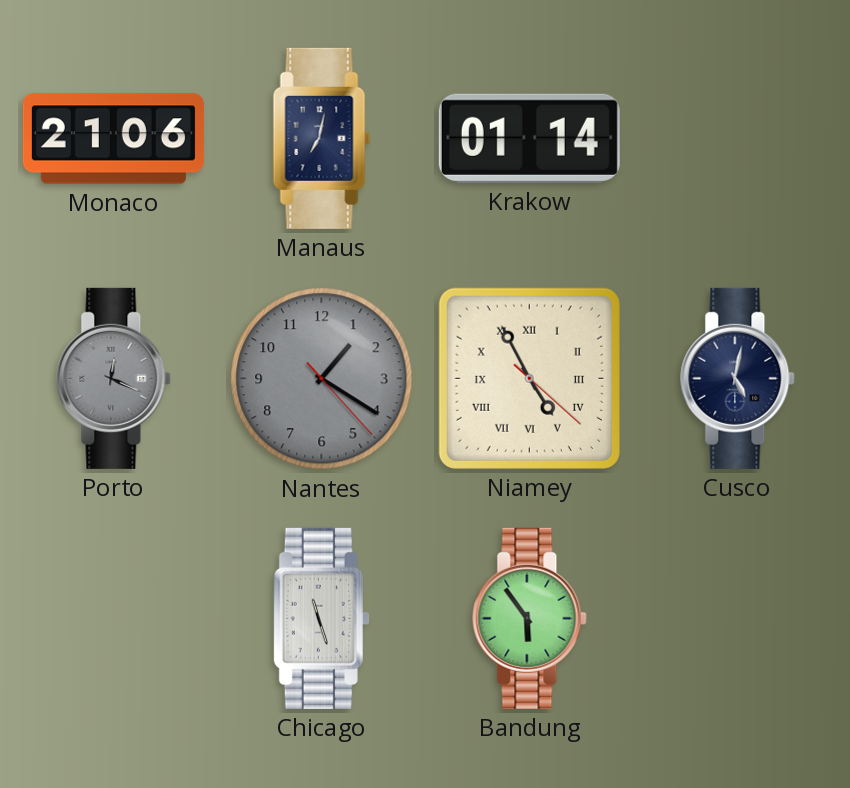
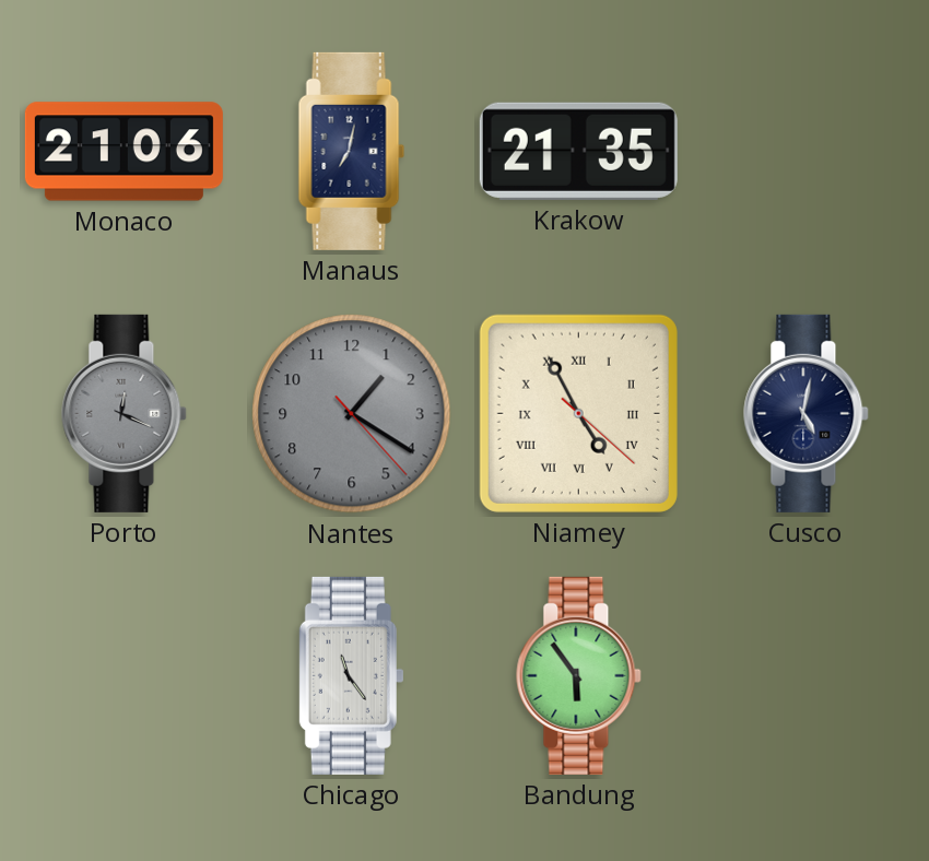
Krakow: 01:14 -> 21:35
Chicago: 11:27 -> 11:24
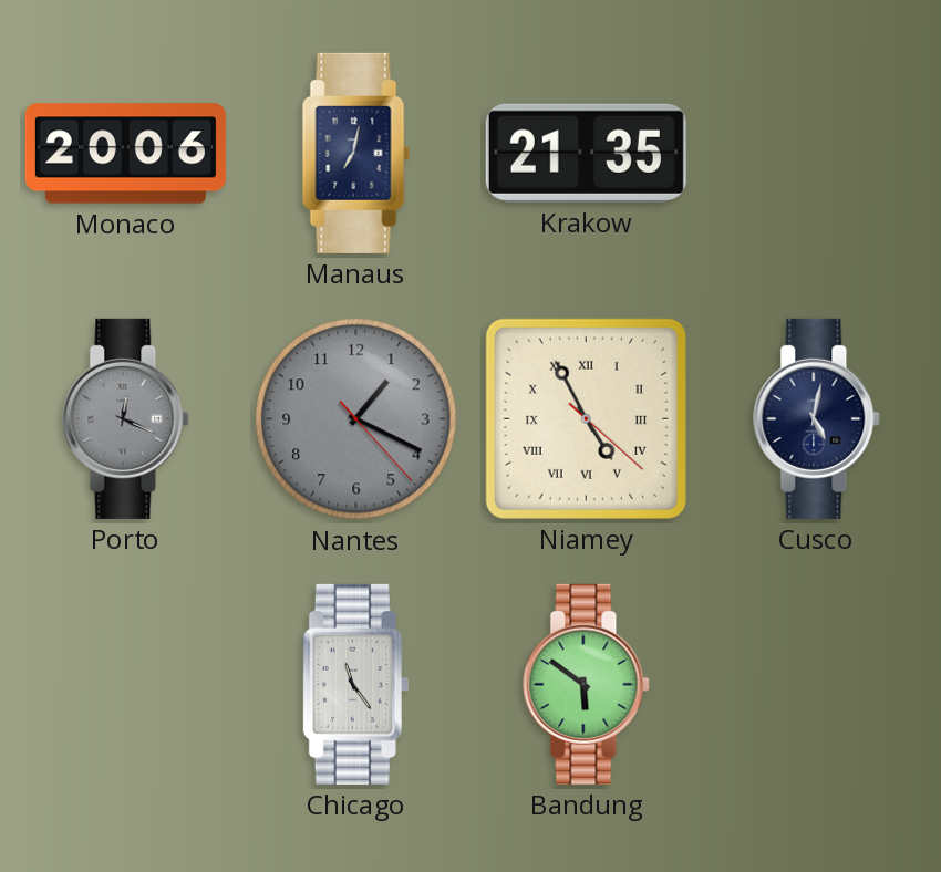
Monaco: 21:06 -> 20:06
Nantes: 1:20 -> 1:19
Bandung: 5:54 -> 5:51
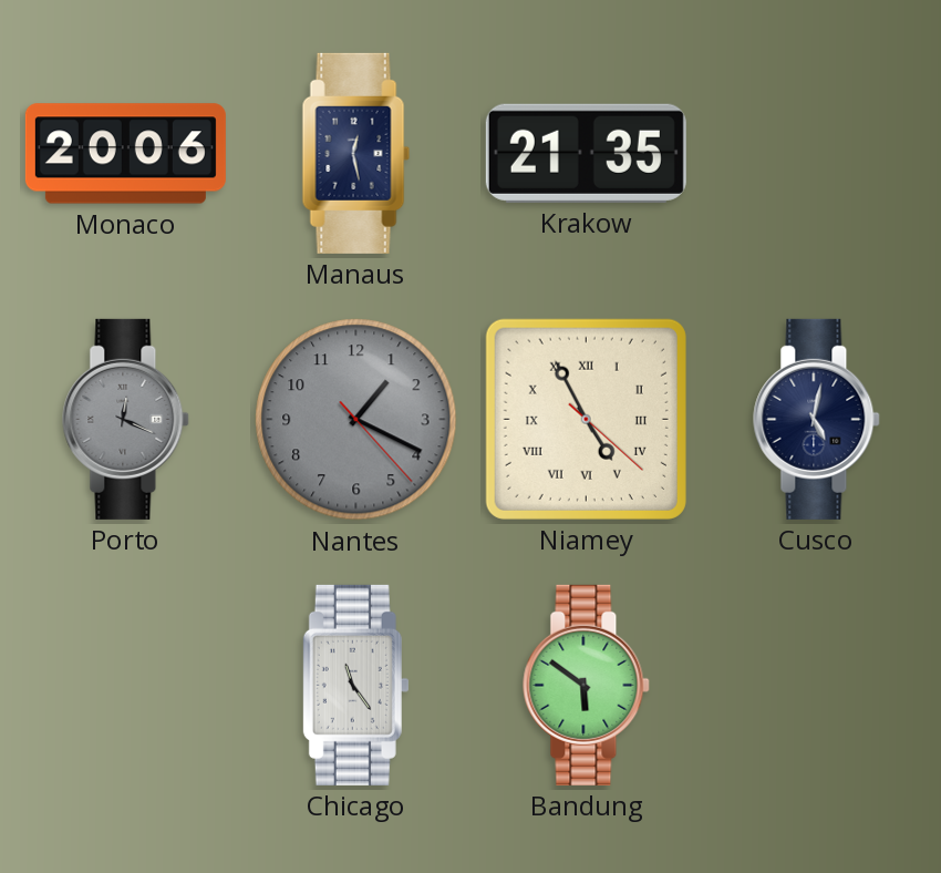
Manaus: 7:02 -> 12:28
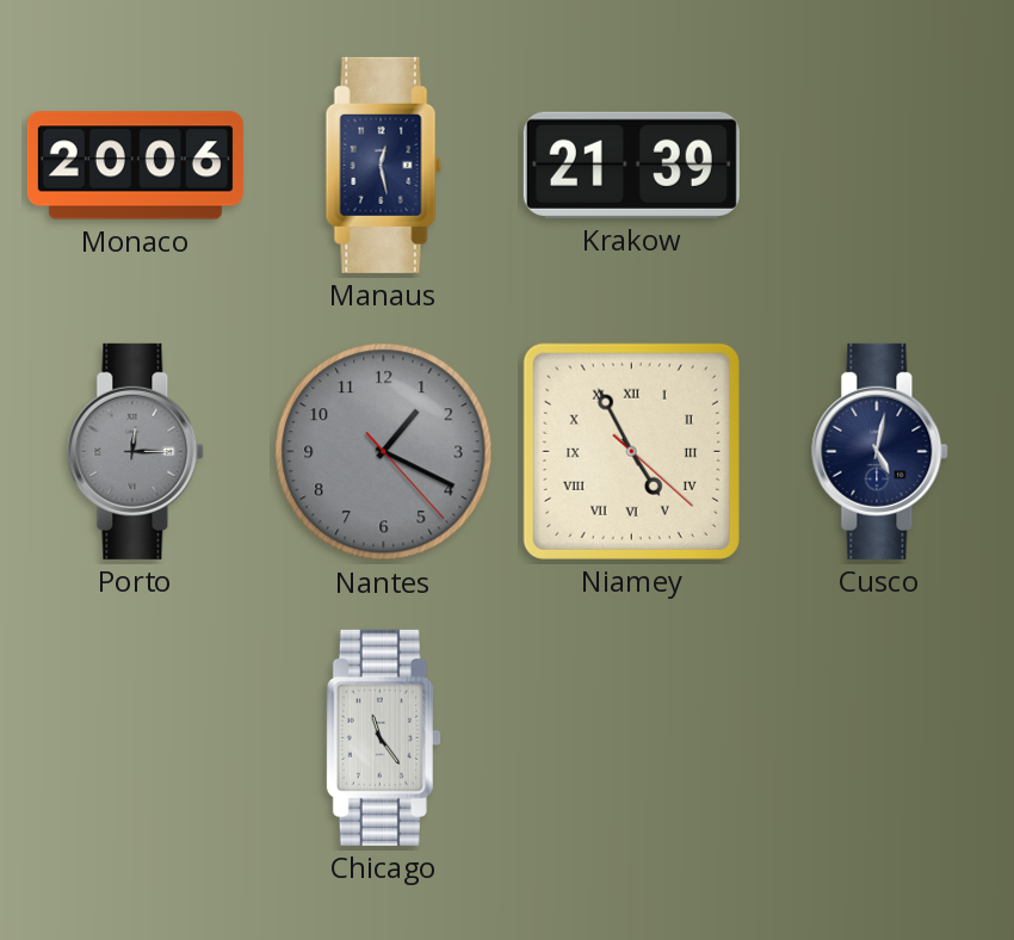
Krakow: 21:35 -> 21:39
Porto: 12:19 -> 12:15
Bandung: 5:51 -> none
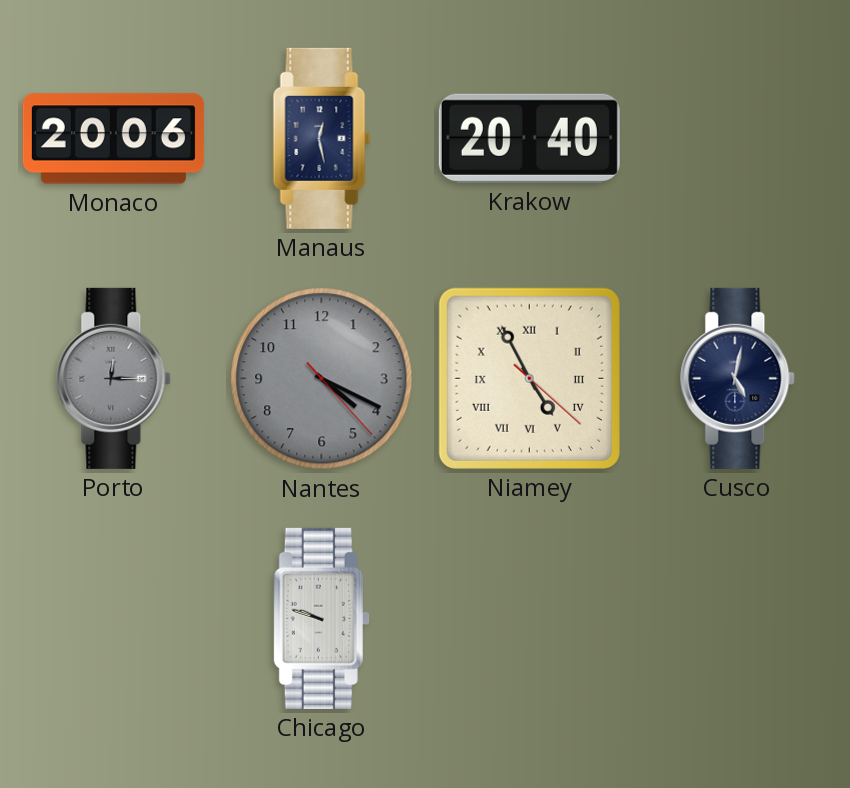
Krakow: 21:39 -> 20:40
Nantes: 1:19 -> 4:19
Chicago: 11:24 -> 9:48
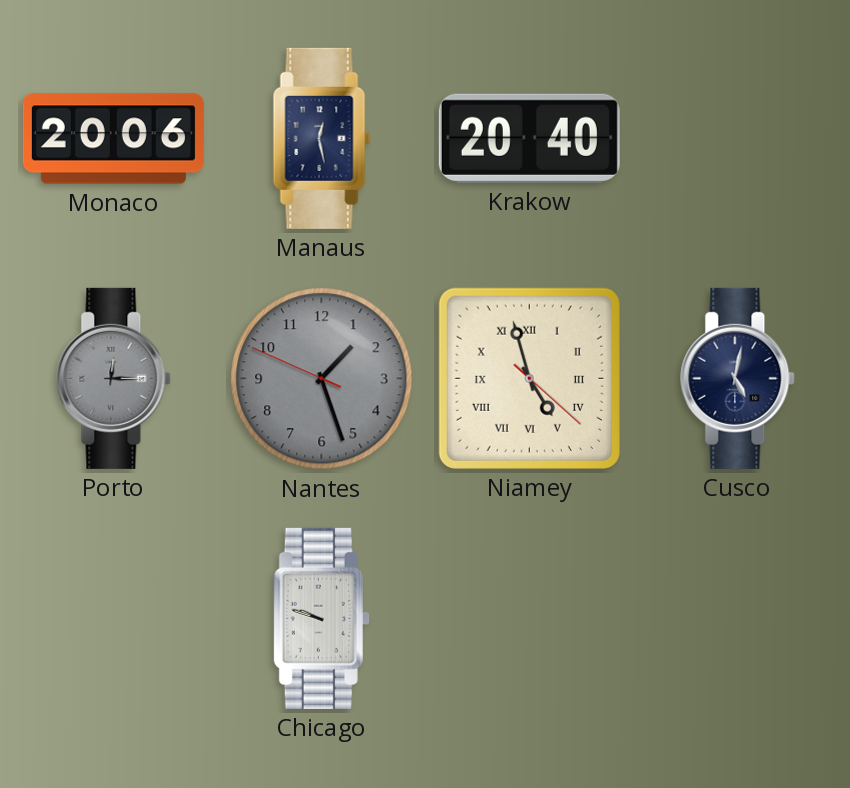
Nantes: 4:19 -> 1:26
Niamey: 4:55 -> 4:57
